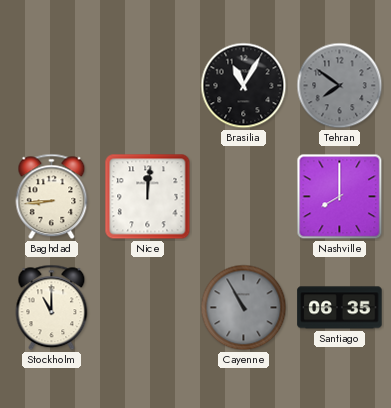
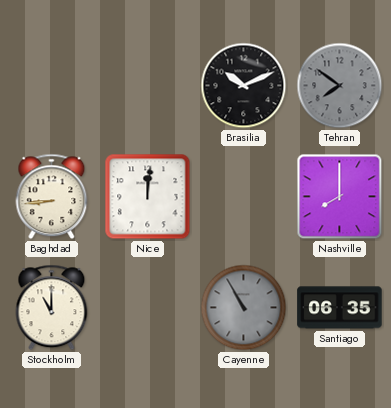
Brasilia: 11:05 -> 10:11
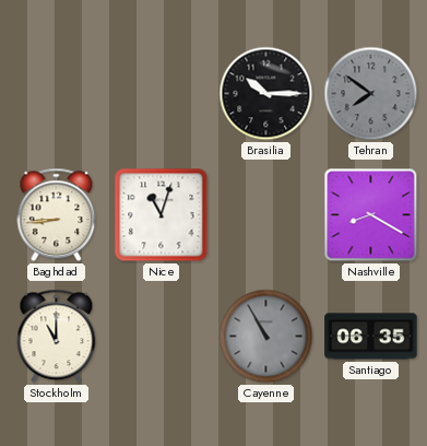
Brasilia: 10:11 -> 10:15
Nice: 12:01 -> 11:03
Nashville: 8:00 -> 8:20
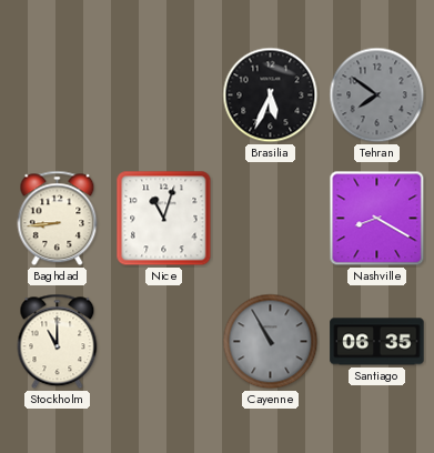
Brasilia: 10:15 -> 5:34
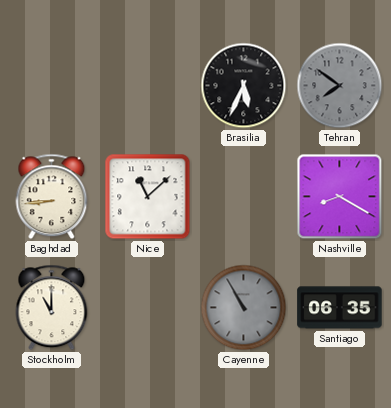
Nice: 11:03 -> 11:08
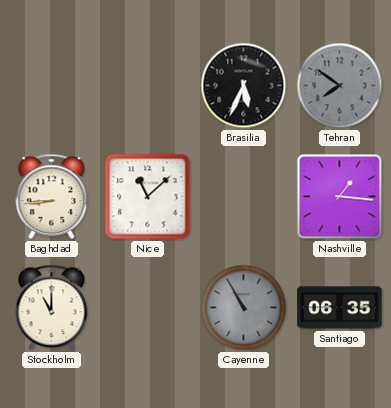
Nashville: 8:20 -> 1:16
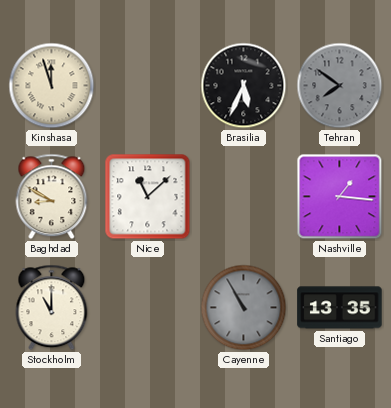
Kinshasa: none -> 11:57
Baghdad: 8:44 -> 8:50
Santiago: 06:35 -> 13:35
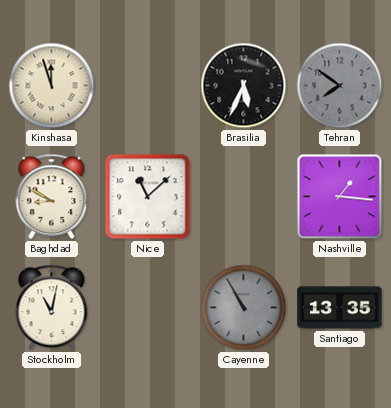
Stockholm: 11:00 -> 11:02
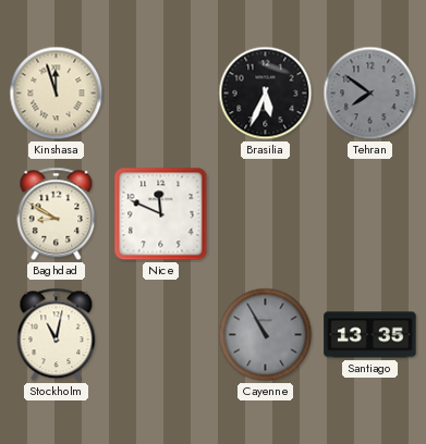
Nice: 11:08 -> 11:49
Nashville: 1:16 -> none
